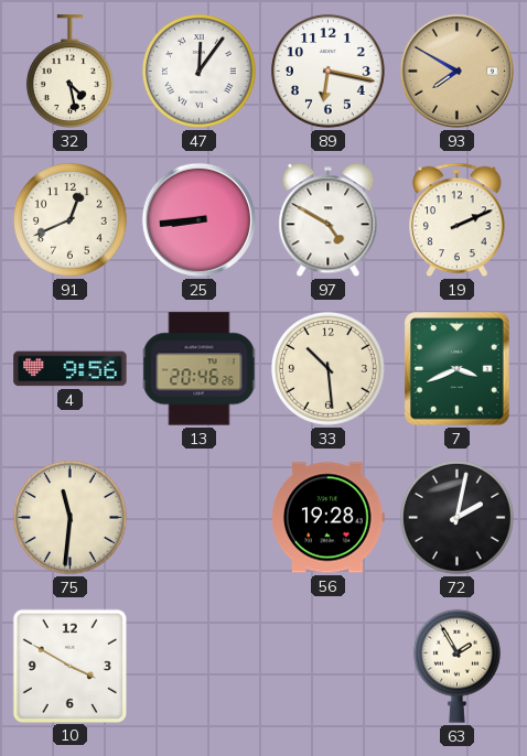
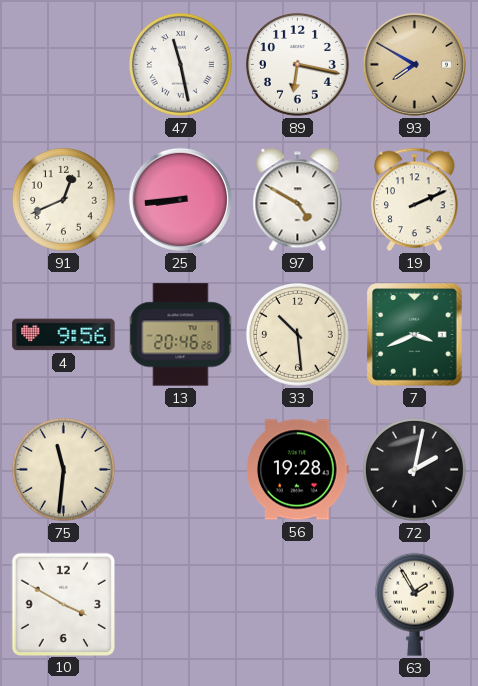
32: 4:28 -> none
47: 12:06 -> 11:28
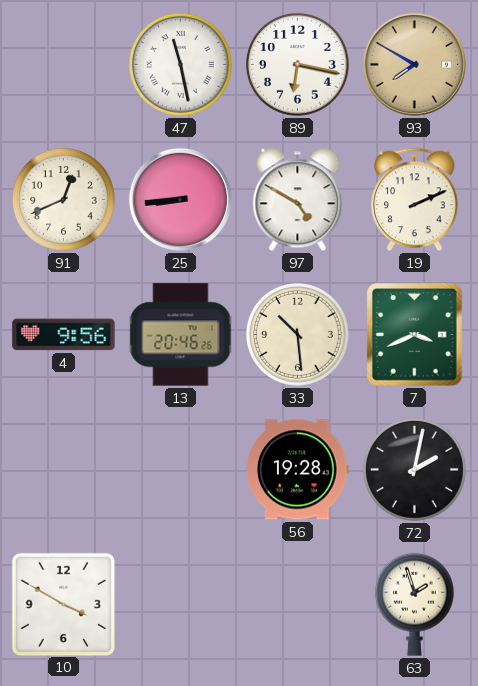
75: 11:31 -> none
63: 1:55 -> 1:57
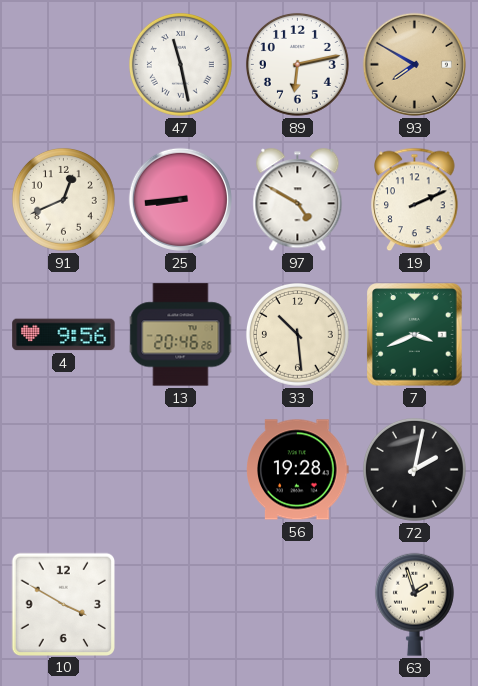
89: 6:17 -> 6:13
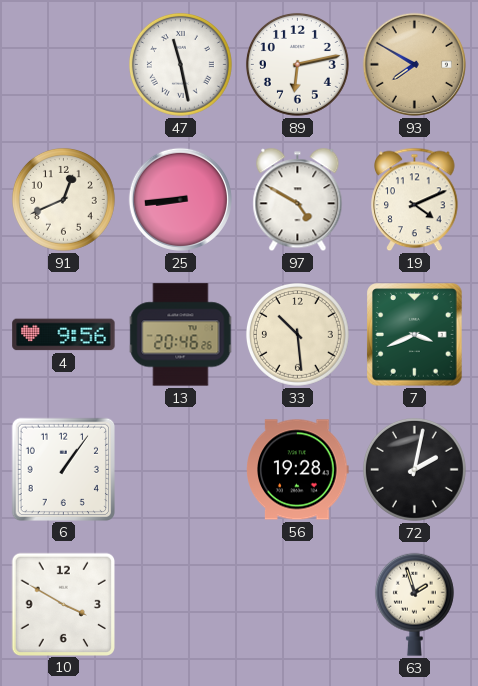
19: 2:11 -> 4:11
6: none -> 1:06
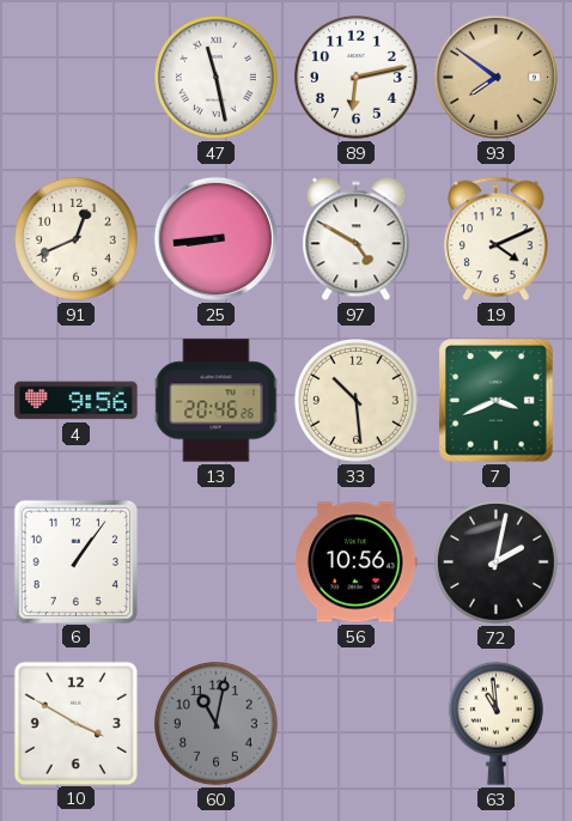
93: 7:50 -> 7:51
56: 19:28 -> 10:56
60: none -> 11:02
63: 1:57 -> 10:59
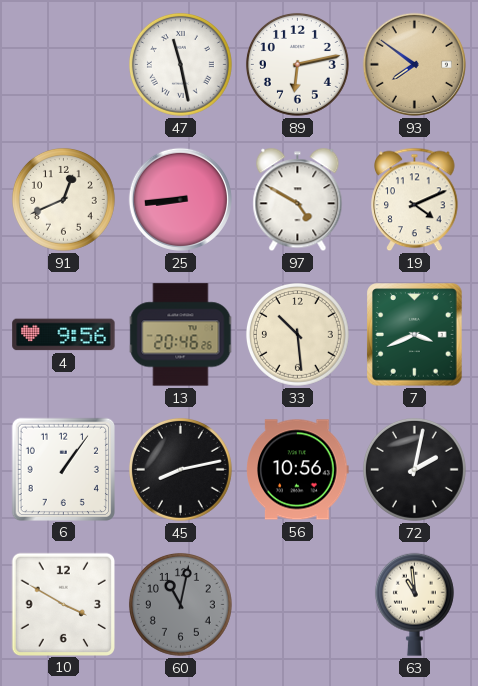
45: none -> 8:13
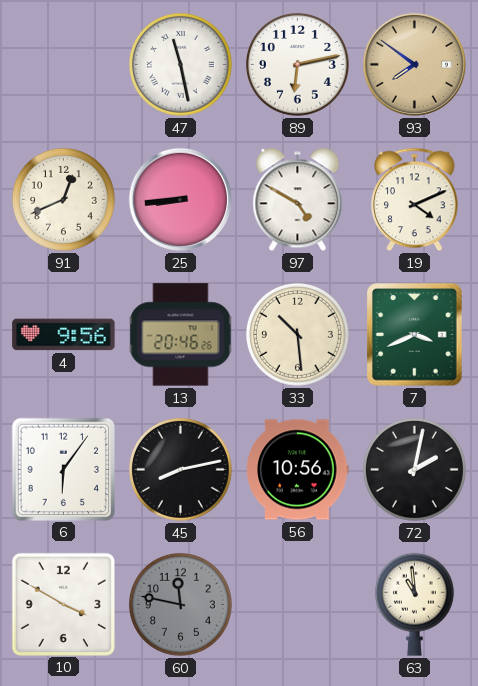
6: 1:06 -> 6:06
60: 11:02 -> 11:47
